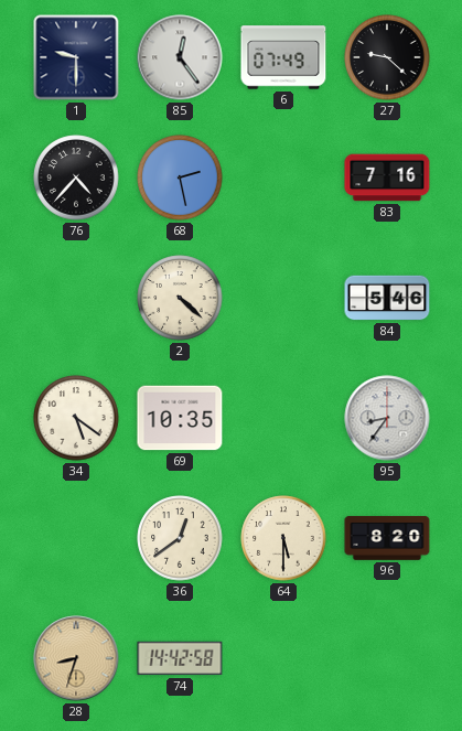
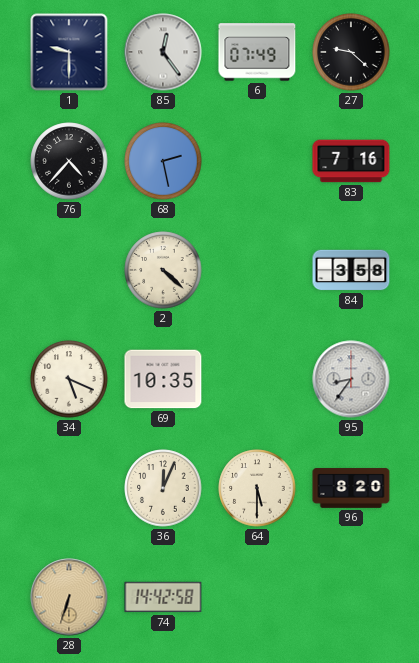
84: 5:46 -> 3:58
34: 5:21 -> 5:19
36: 12:39 -> 12:04
28: 8:33 -> 6:33
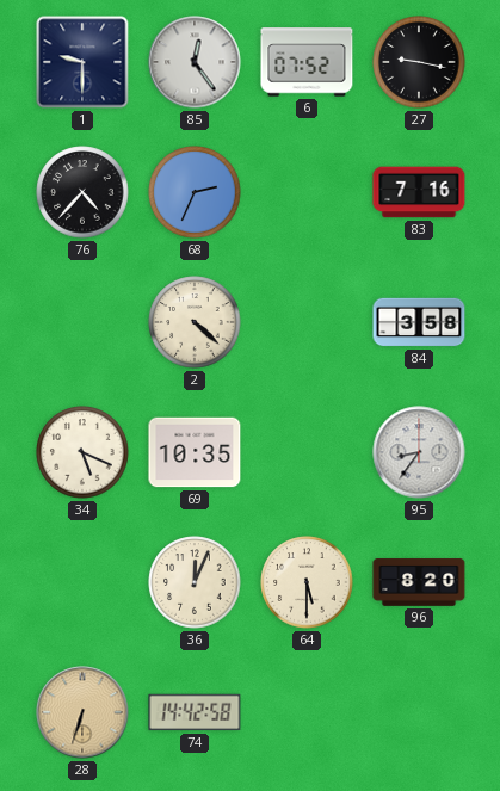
6: 07:49 -> 07:52
27: 9:22 -> 9:17
68: 2:28 -> 2:34
